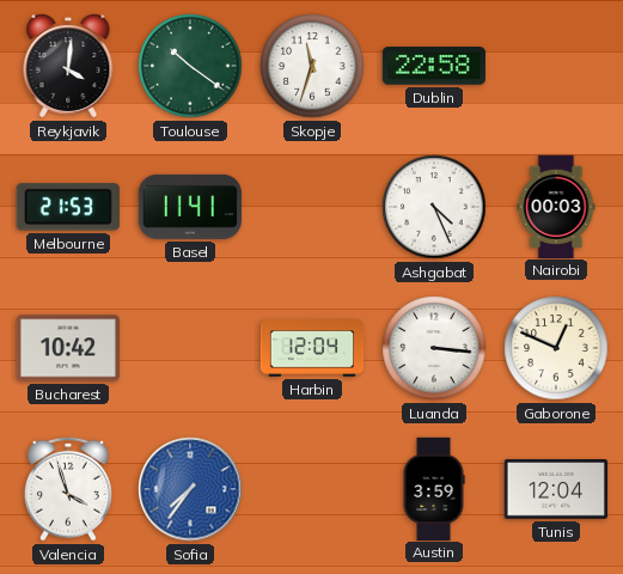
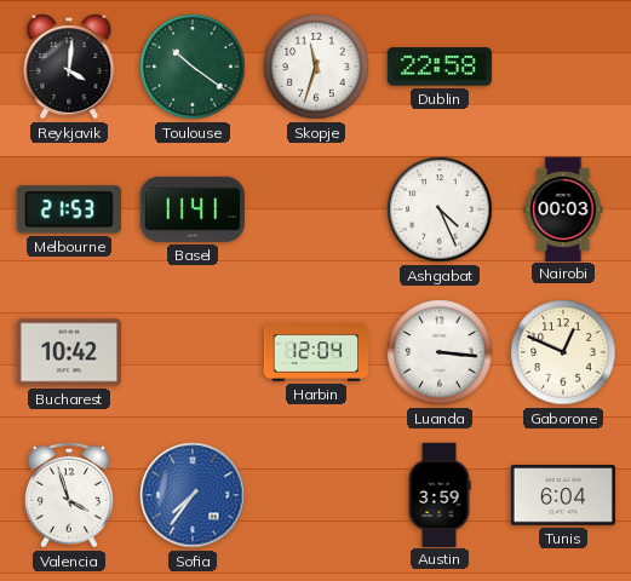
Tunis: 12:04 -> 6:04
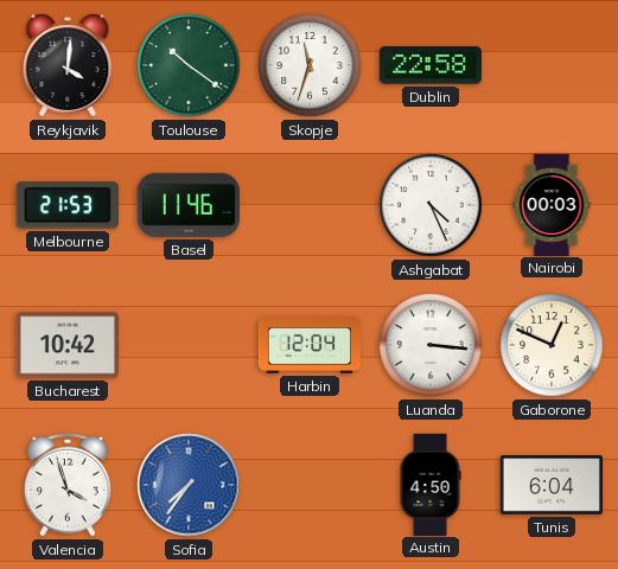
Basel: 11:41 -> 11:46
Austin: 3:59 -> 4:50
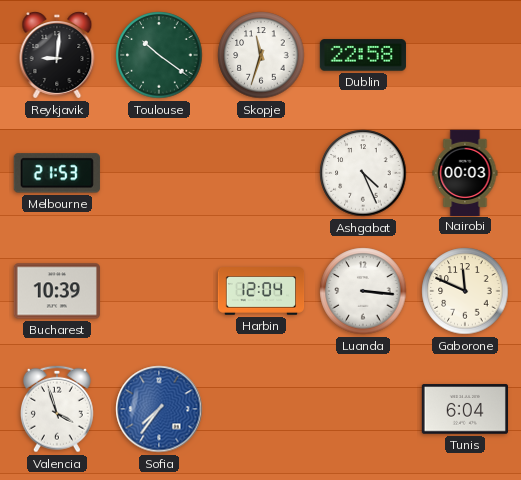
Reykjavik: 4:01 -> 9:01
Basel: 11:46 -> none
Bucharest: 10:42 -> 10:39
Gaborone: 12:49 -> 11:49
Austin: 4:50 -> none
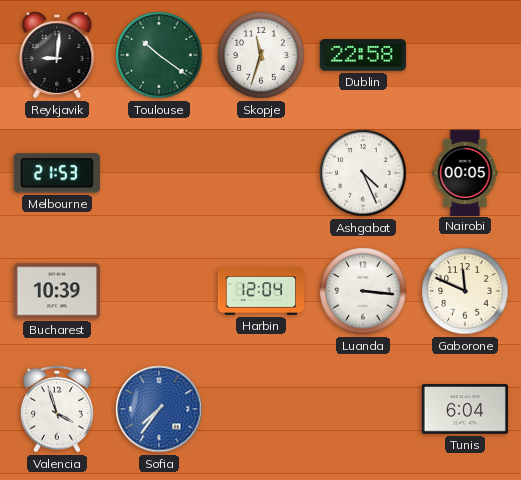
Nairobi: 00:03 -> 00:05
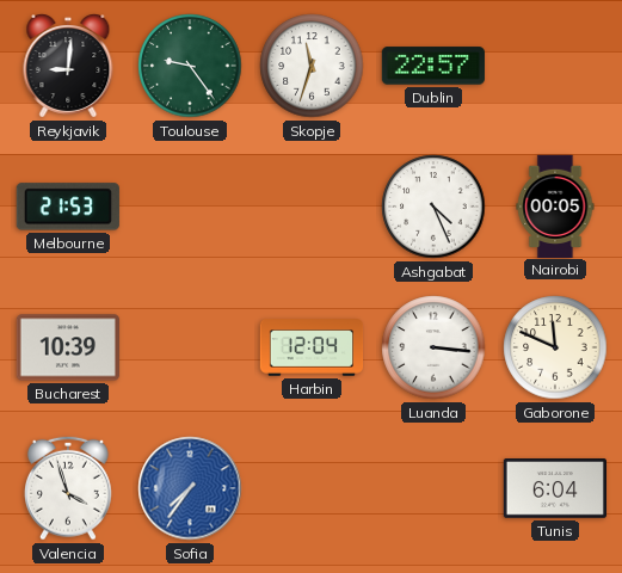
Toulouse: 10:21 -> 9:24
Dublin: 22:58 -> 22:57
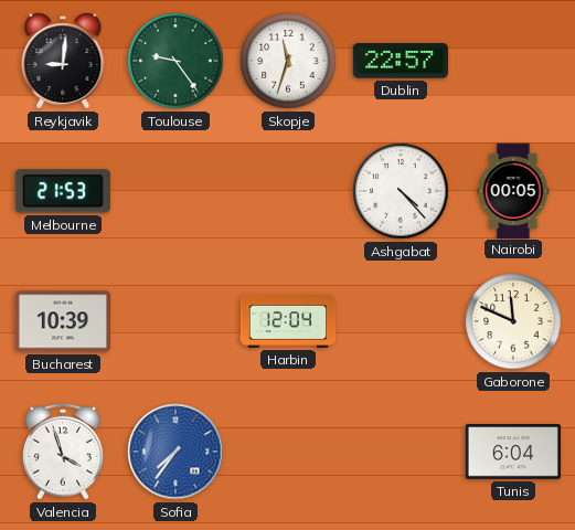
Ashgabat: 4:26 -> 4:23
Luanda: 3:16 -> none
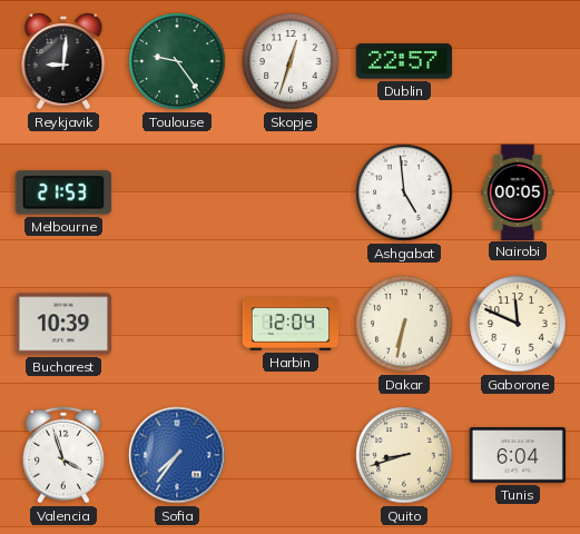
Skopje: 11:33 -> 12:33
Ashgabat: 4:23 -> 4:59
Dakar: none -> 6:32
Quito: none -> 8:42
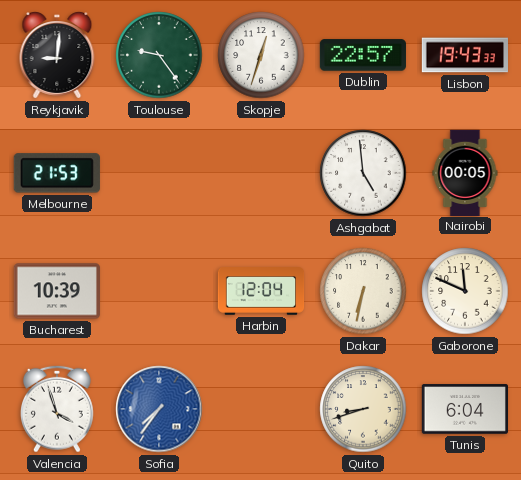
Lisbon: none -> 19:43
